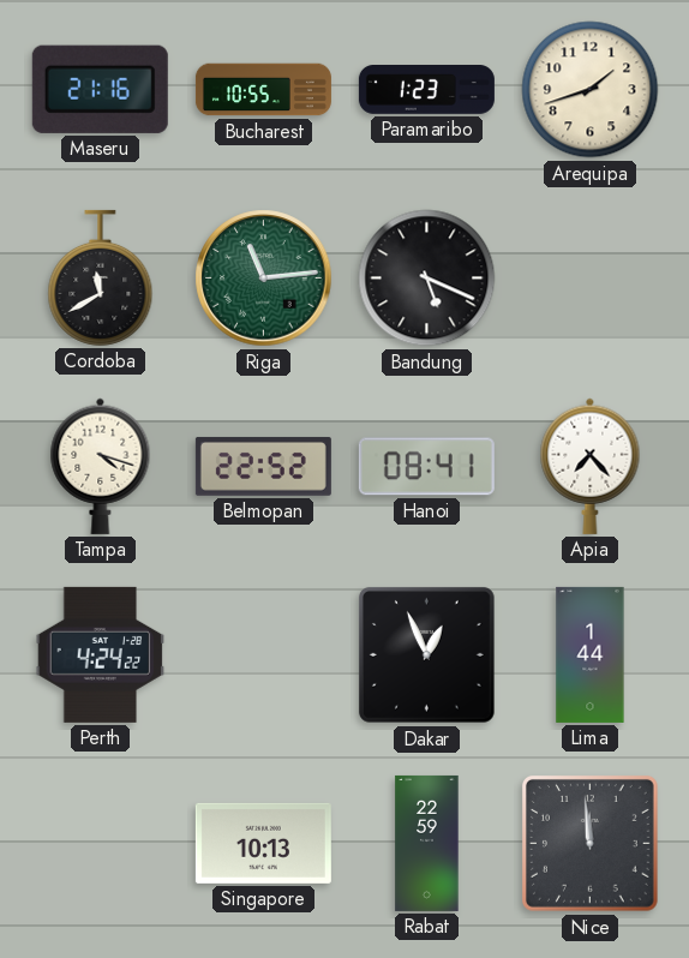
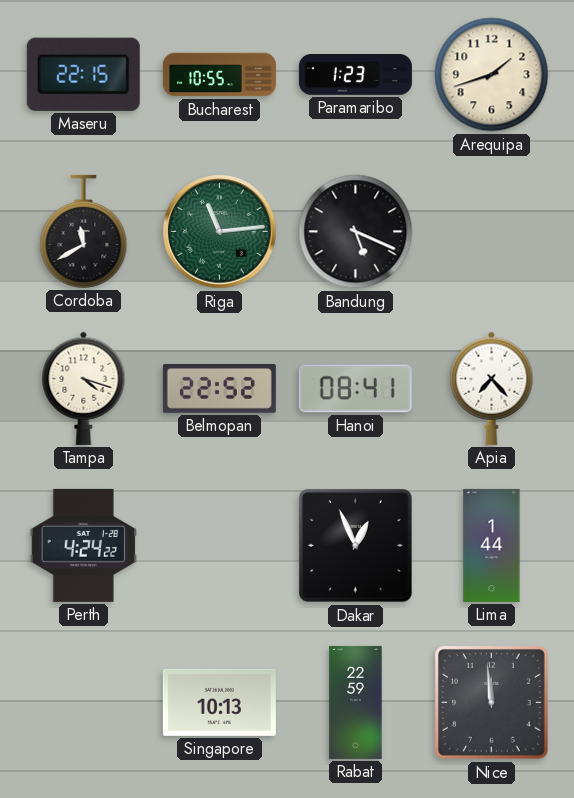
Maseru: 21:16 -> 22:15
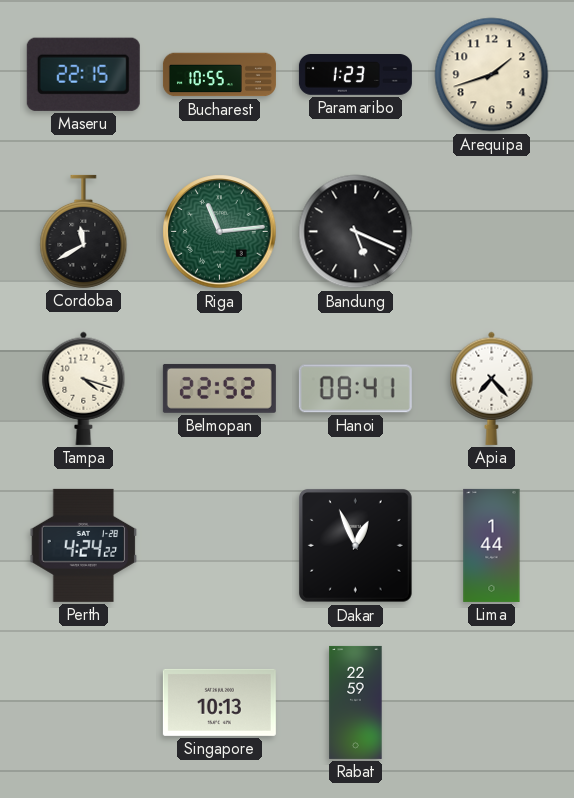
Nice: 11:59 -> none
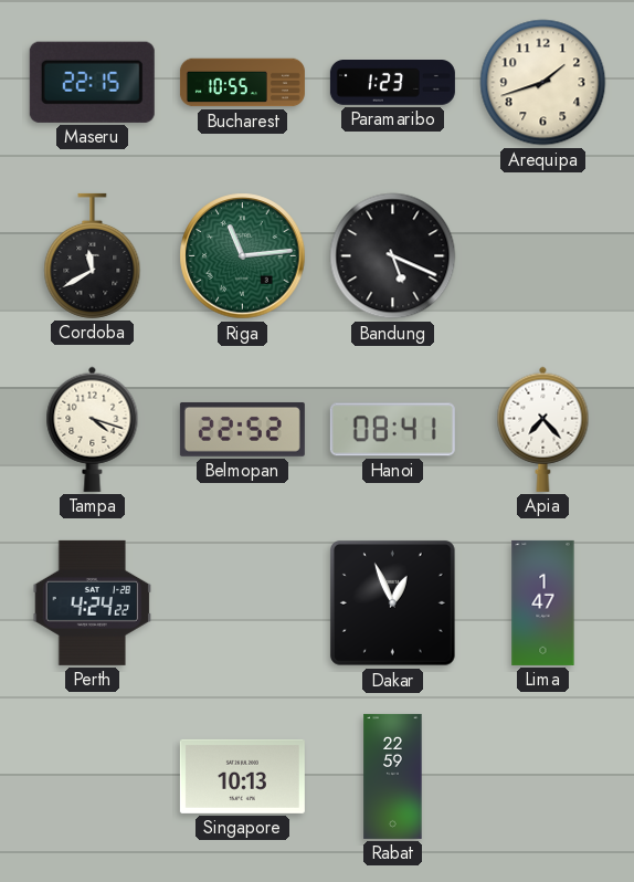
Lima: 1:44 -> 1:47
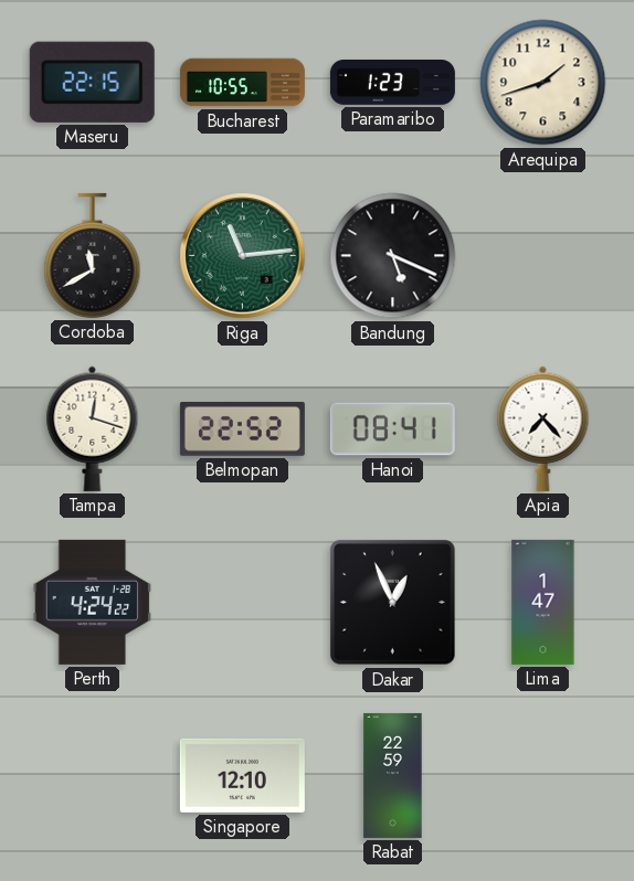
Tampa: 4:18 -> 12:18
Singapore: 10:13 -> 12:10
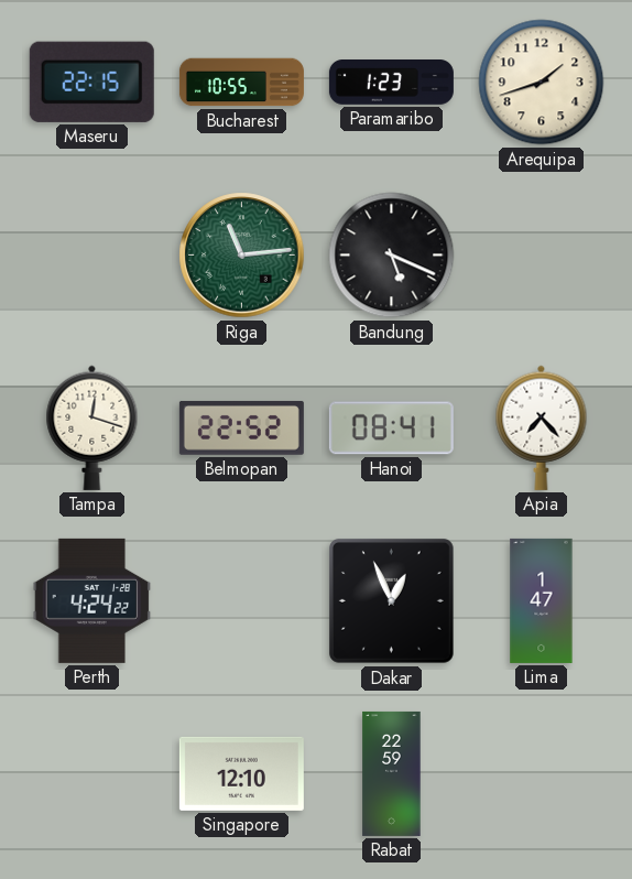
Cordoba: 11:40 -> none
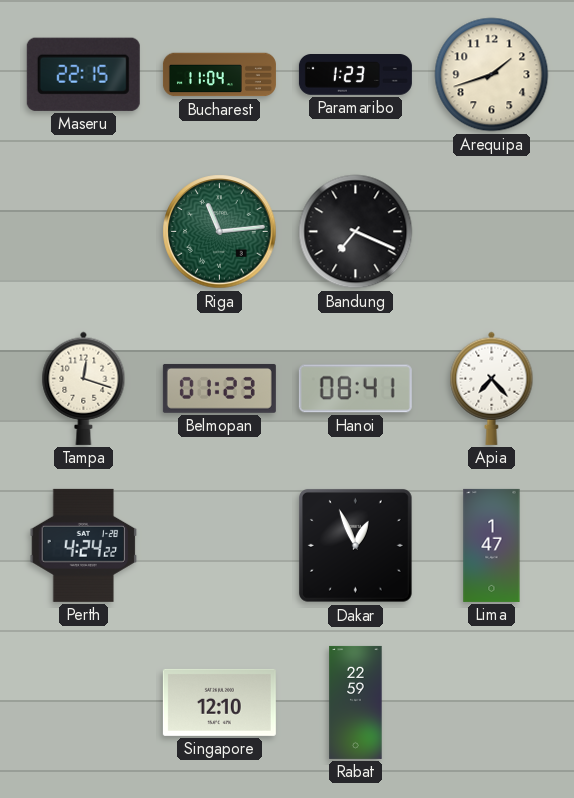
Bucharest: 10:55 -> 11:04
Bandung: 5:19 -> 7:19
Belmopan: 22:52 -> 01:23
